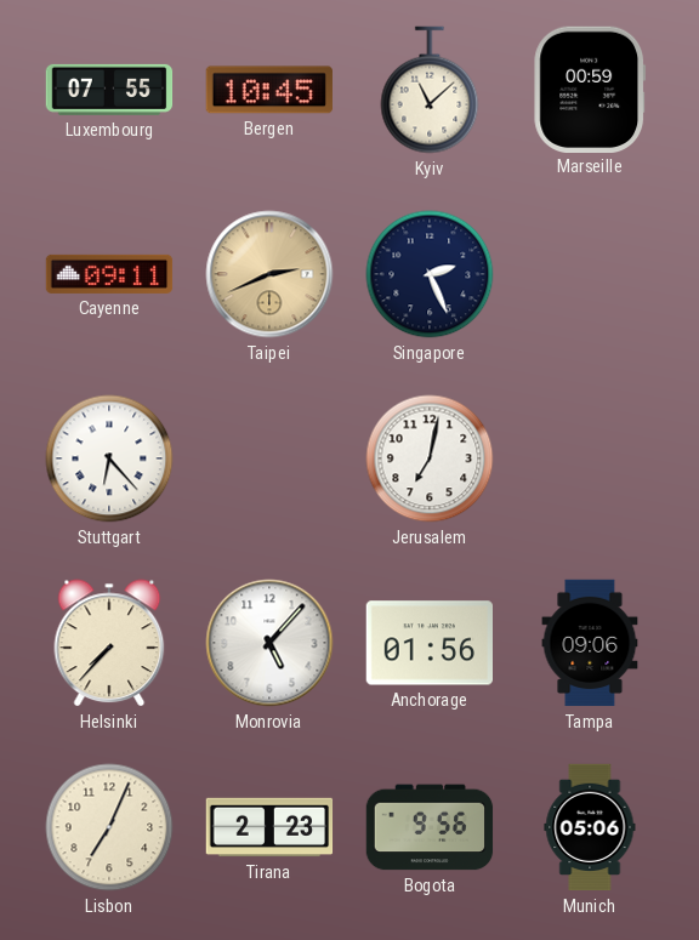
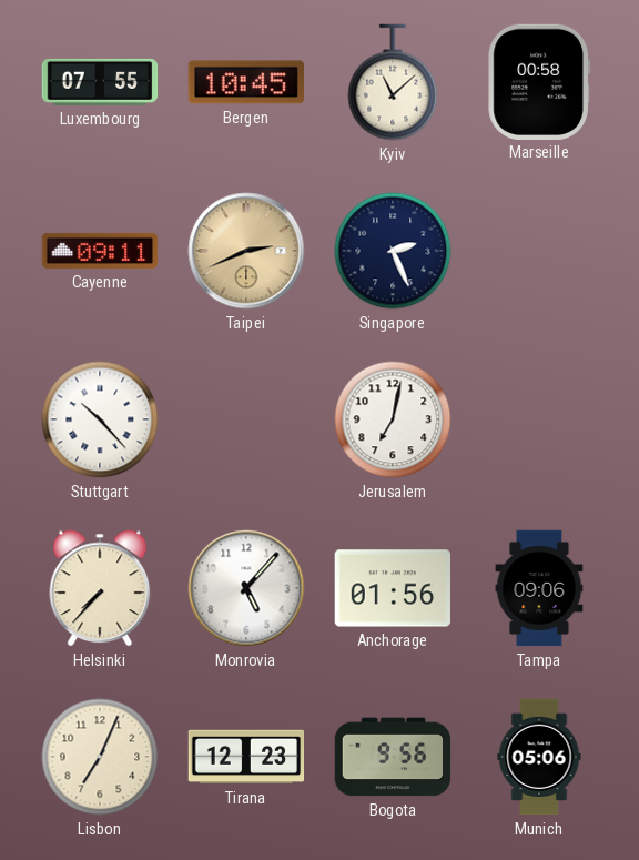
Marseille: 00:59 -> 00:58
Stuttgart: 6:23 -> 10:23
Tirana: 2:23 -> 12:23
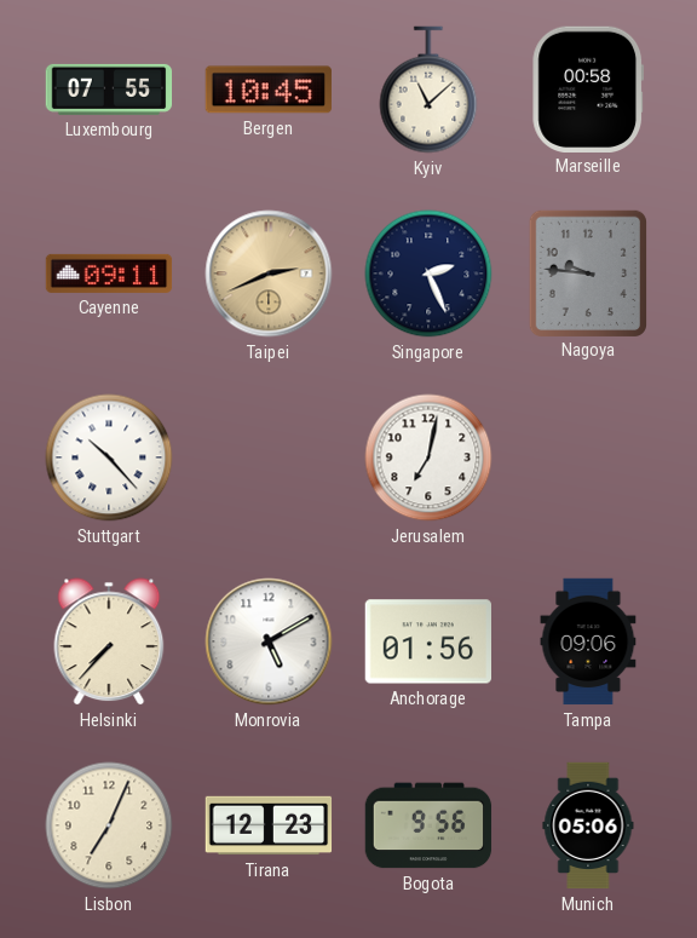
Nagoya: none -> 9:46
Monrovia: 5:07 -> 5:10
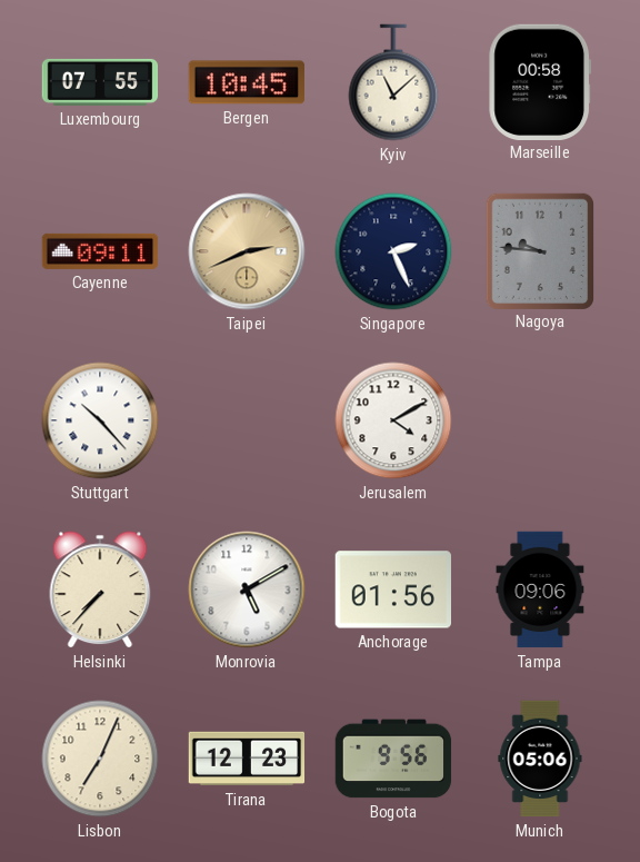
Jerusalem: 7:02 -> 4:10
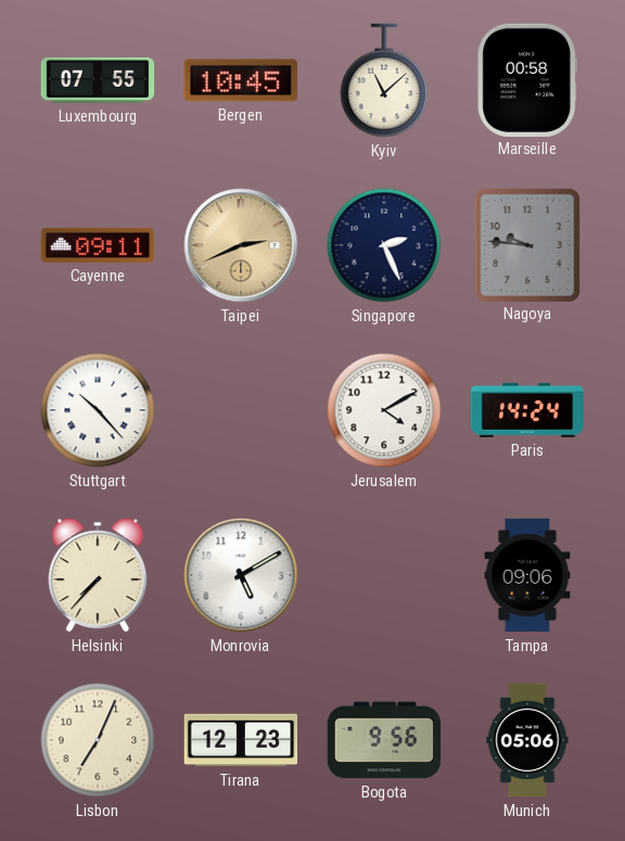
Paris: none -> 14:24
Anchorage: 01:56 -> none
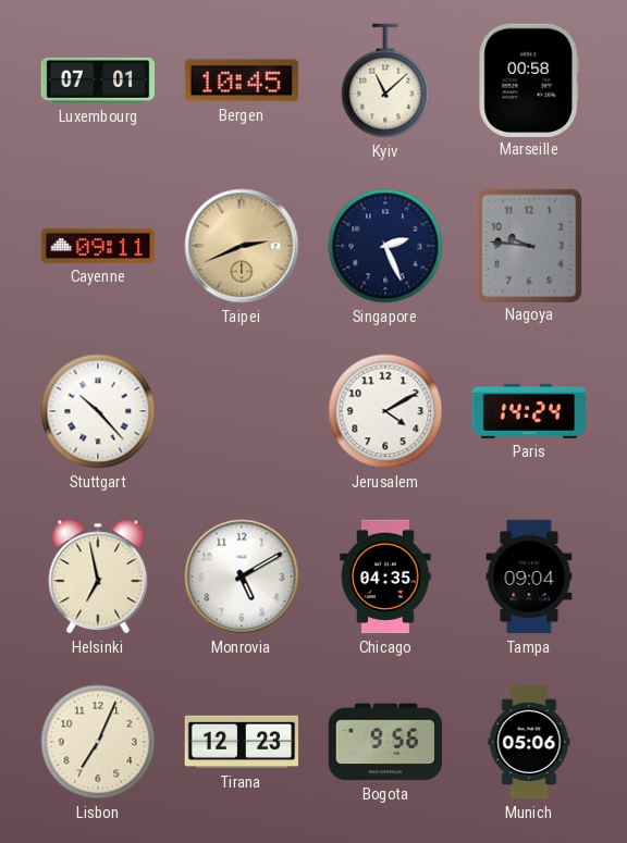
Luxembourg: 07:55 -> 07:01
Helsinki: 7:37 -> 6:58
Chicago: none -> 04:35
Tampa: 09:06 -> 09:04
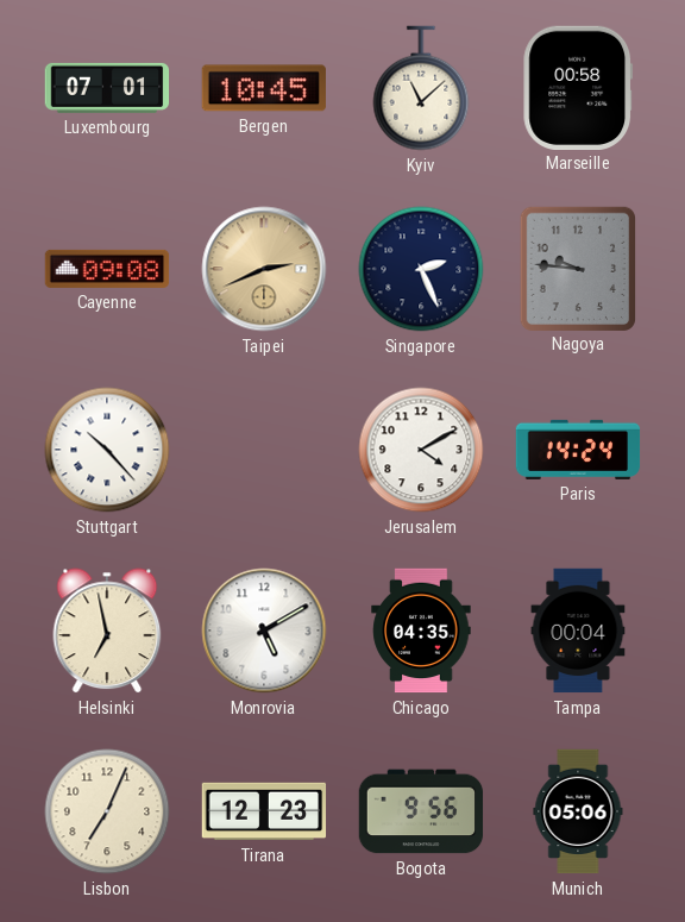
Cayenne: 09:11 -> 09:08
Tampa: 09:04 -> 00:04
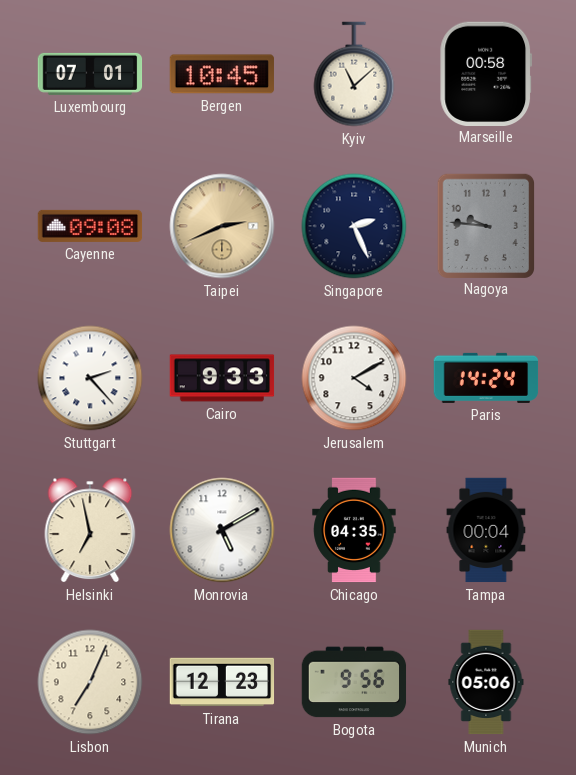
Stuttgart: 10:23 -> 2:23
Cairo: none -> 9:33
